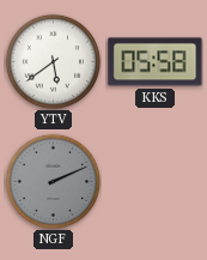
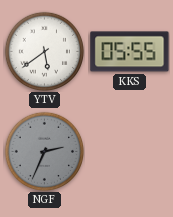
KKS: 05:58 -> 05:55
NGF: 2:11 -> 2:34
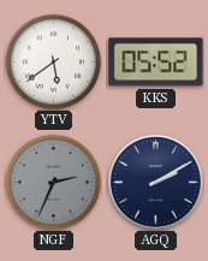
KKS: 05:55 -> 05:52
AGQ: none -> 2:10
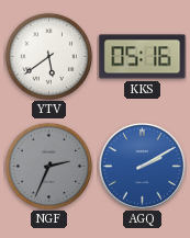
KKS: 05:52 -> 05:16
AGQ dial: navy -> blue
